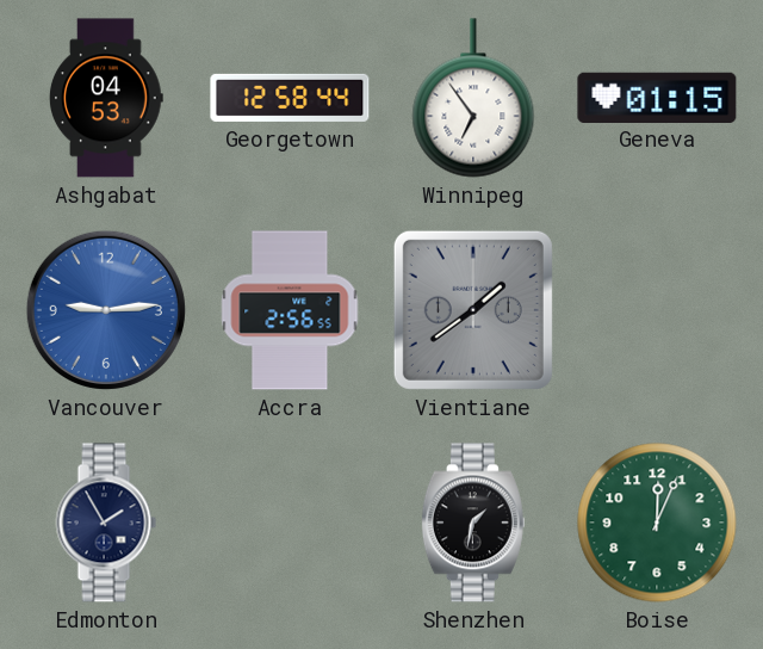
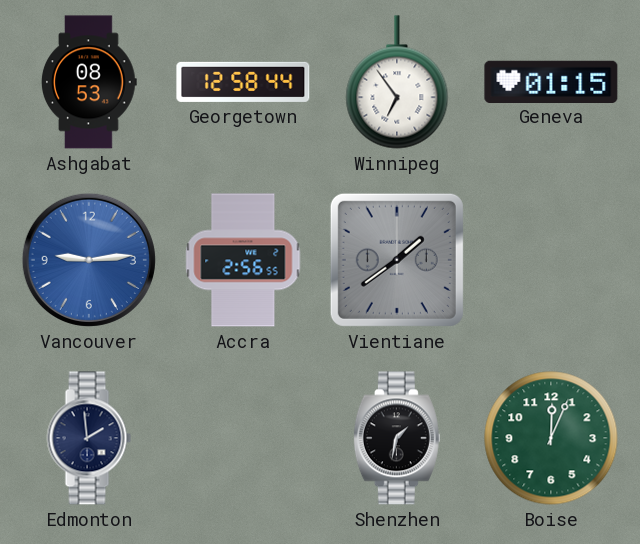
Ashgabat: 04:53 -> 08:53
Edmonton: 1:55 -> 1:59
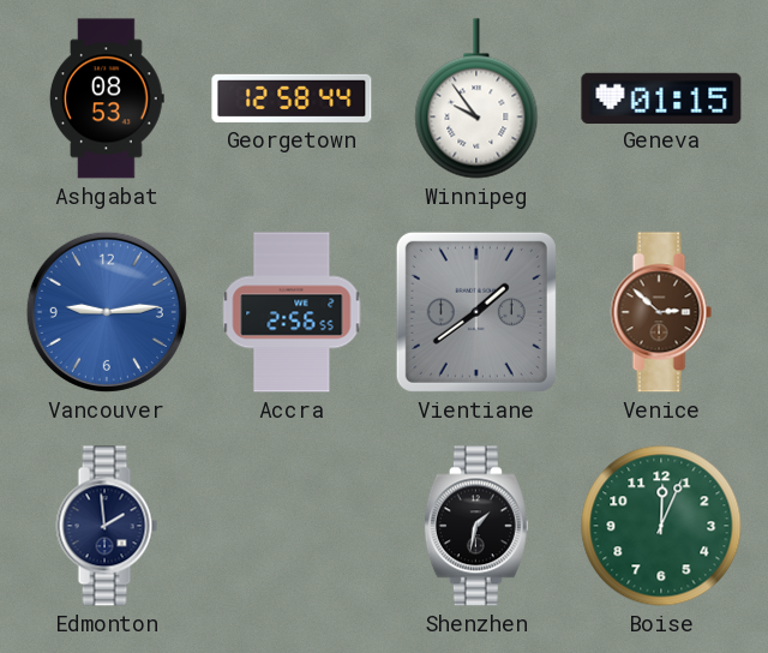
Winnipeg: 6:54 -> 9:54
Venice: none -> 2:52
